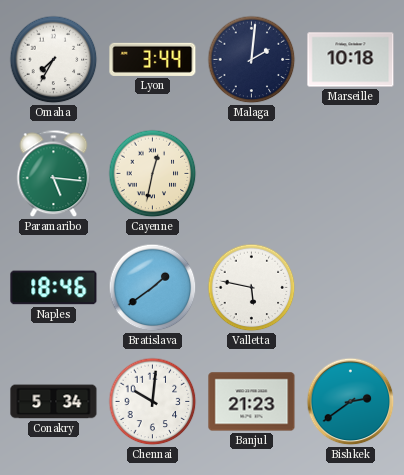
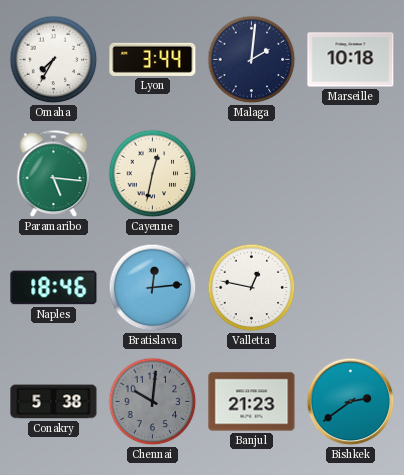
Bratislava: 1:39 -> 12:14
Valletta: 5:47 -> 12:47
Conakry: 5:34 -> 5:38
Chennai dial: white -> grey
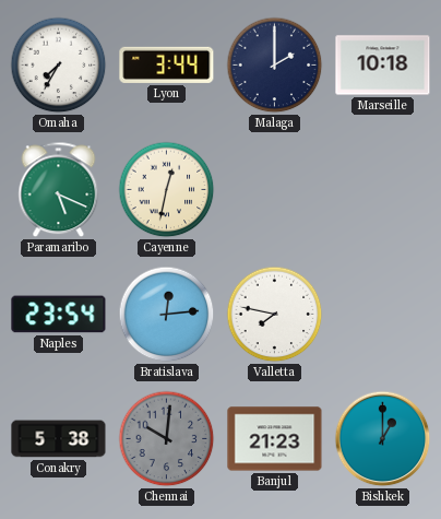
Malaga: 2:01 -> 2:00
Paramaribo: 5:16 -> 5:19
Naples: 18:46 -> 23:54
Valletta: 12:47 -> 7:47
Bishkek: 2:39 -> 1:00
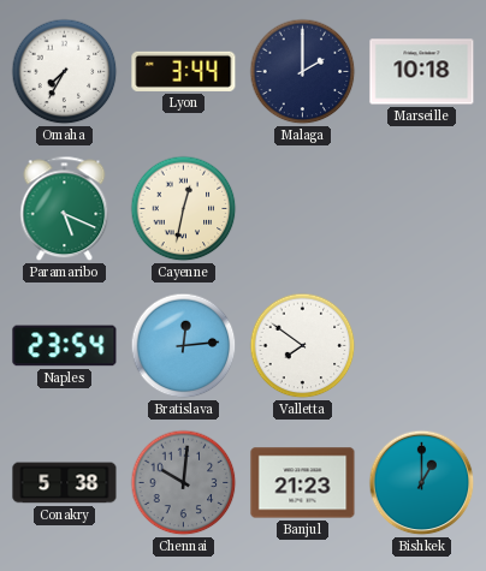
Valletta: 7:47 -> 7:51
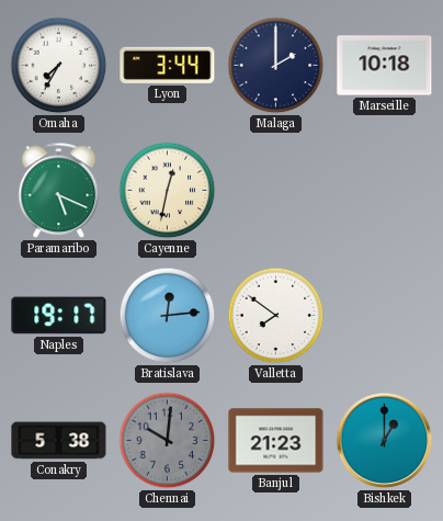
Naples: 23:54 -> 19:17
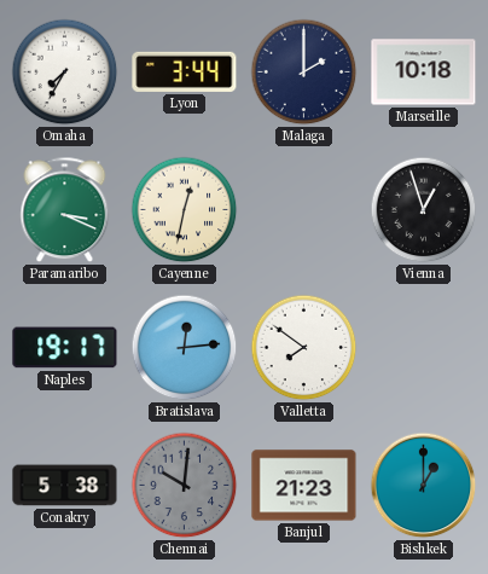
Paramaribo: 5:19 -> 3:19
Vienna: none -> 12:57
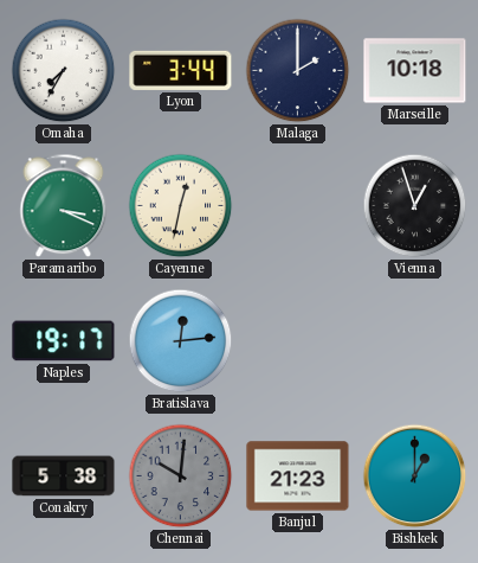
Valletta: 7:51 -> none
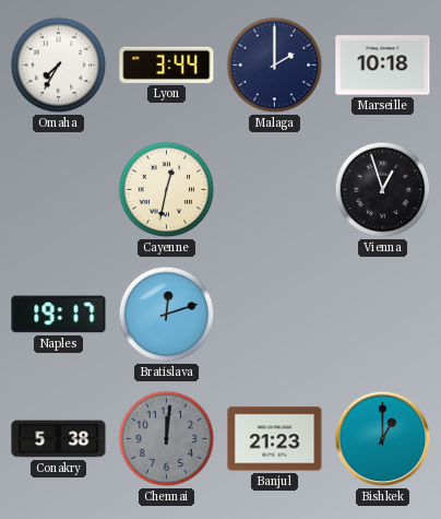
Paramaribo: 3:19 -> none
Bratislava: 12:14 -> 12:12
Chennai: 10:01 -> 12:01
